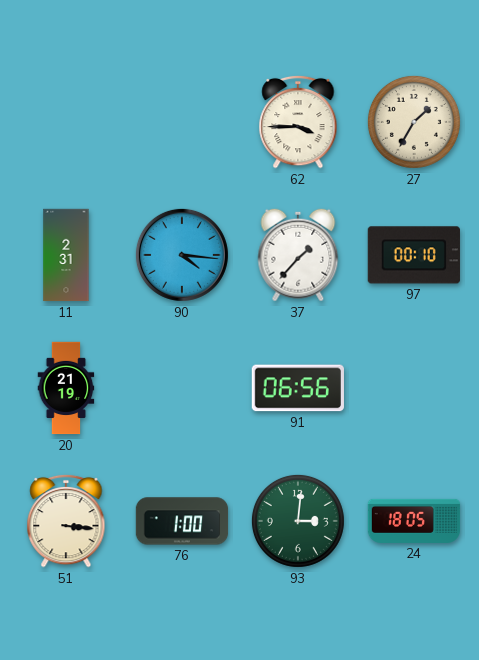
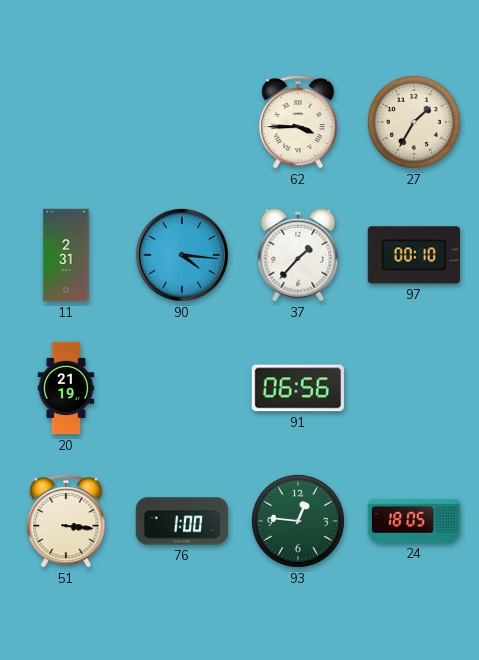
93: 3:01 -> 12:46
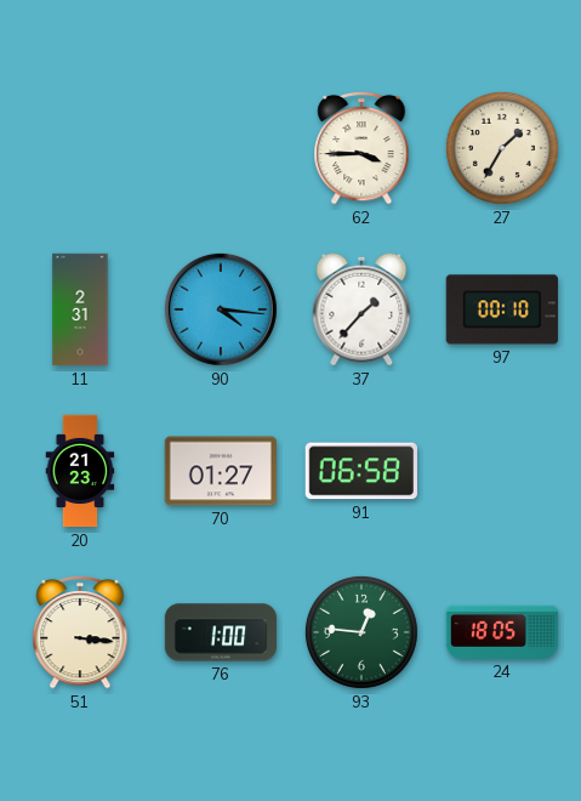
20: 21:19 -> 21:23
70: none -> 01:27
91: 06:56 -> 06:58
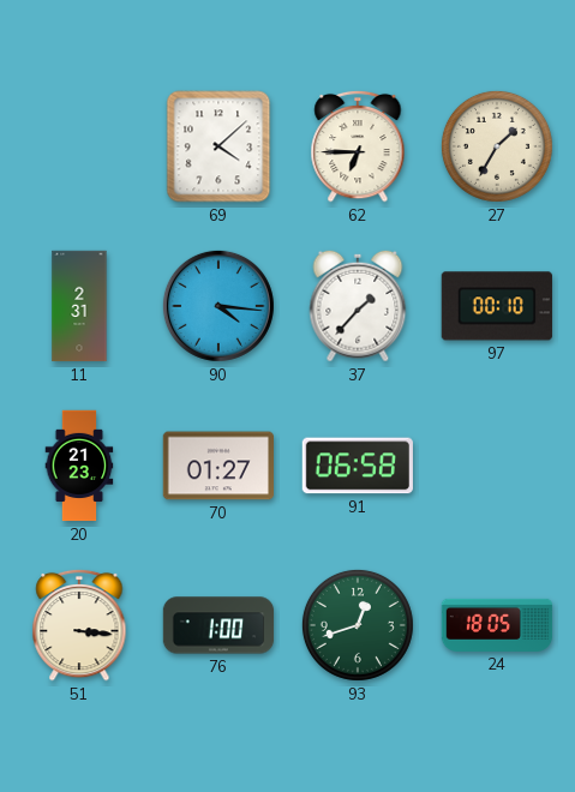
69: none -> 4:08
62: 3:45 -> 6:45
93: 12:46 -> 12:42
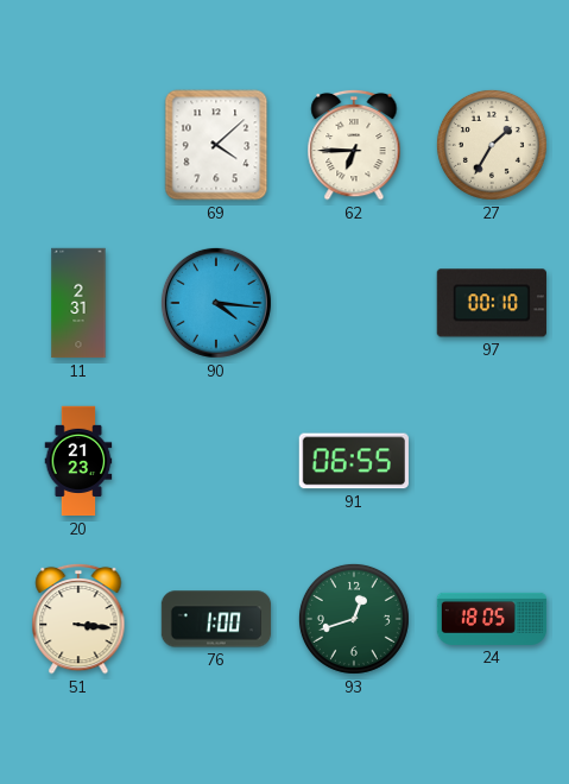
37: 1:37 -> none
70: 01:27 -> none
91: 06:58 -> 06:55
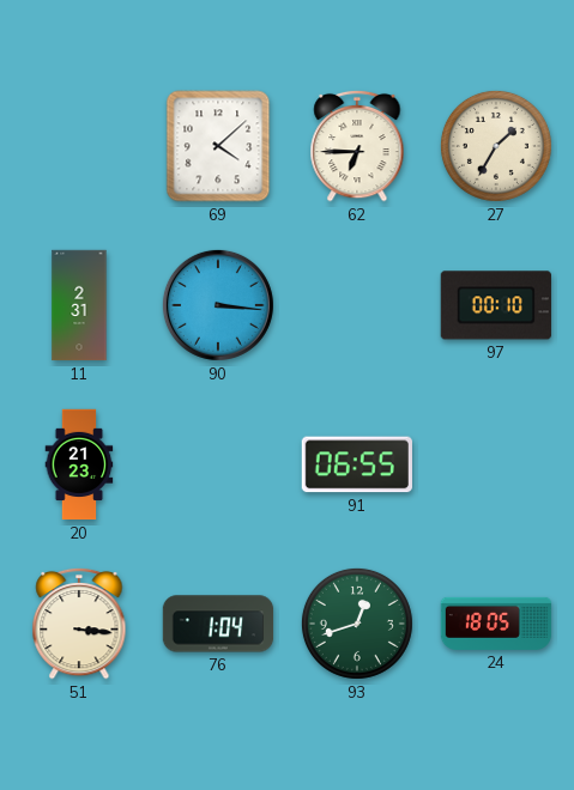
90: 4:16 -> 3:16
76: 1:00 -> 1:04
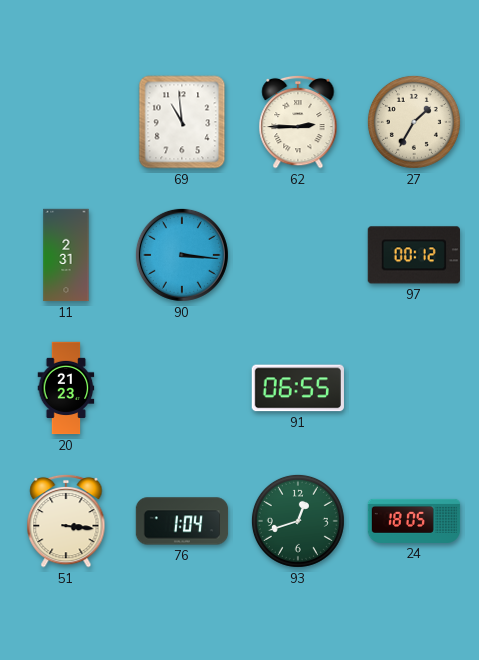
69: 4:08 -> 10:59
62: 6:45 -> 2:45
97: 00:10 -> 00:12
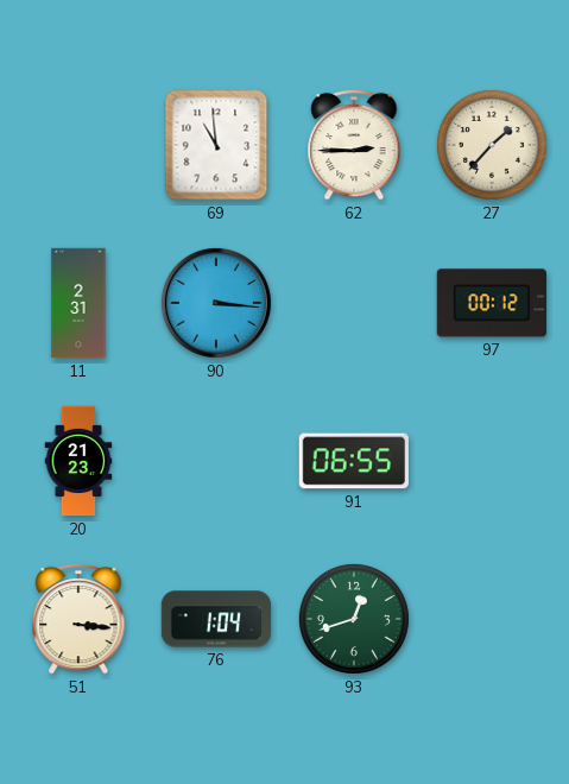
27: 1:35 -> 1:37
24: 18:05 -> none
